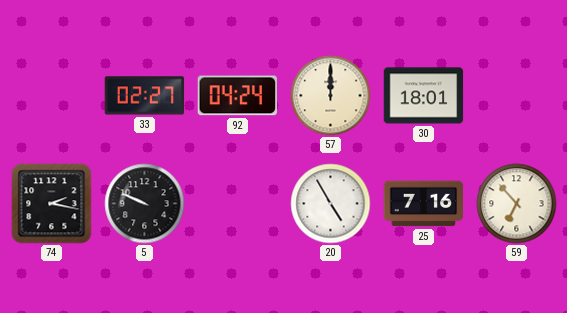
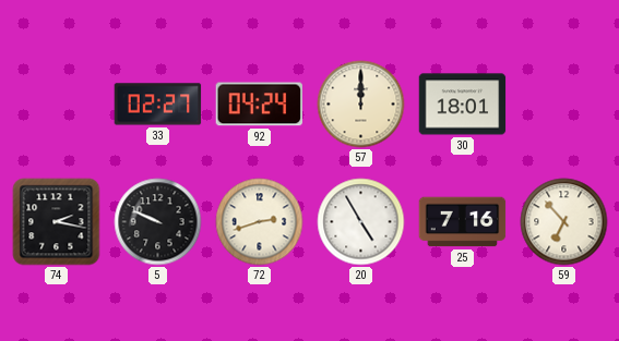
72: none -> 2:42
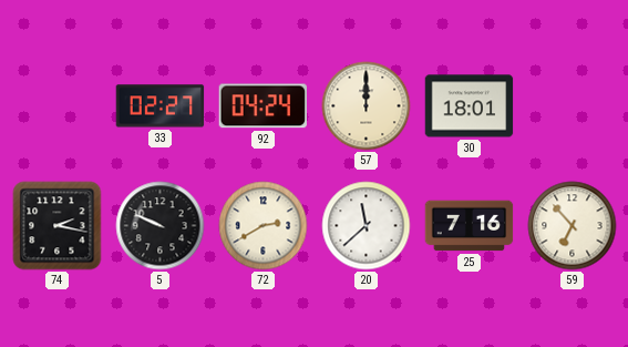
72: 2:42 -> 2:40
20: 4:55 -> 11:38
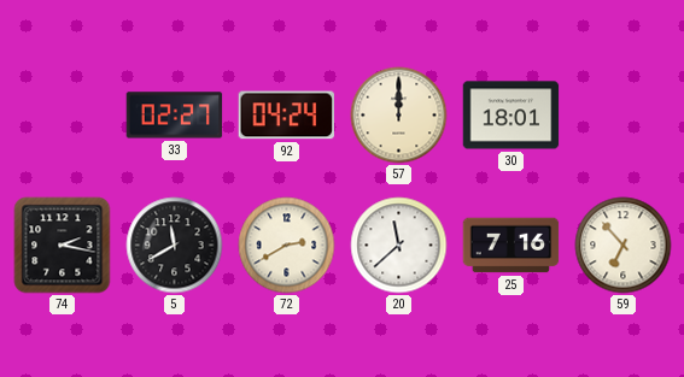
5: 9:49 -> 11:40
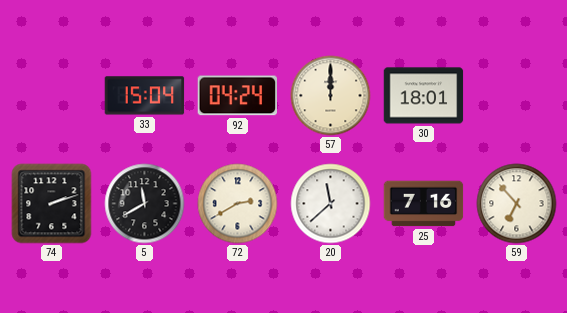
33: 02:27 -> 15:04
74: 2:17 -> 2:12
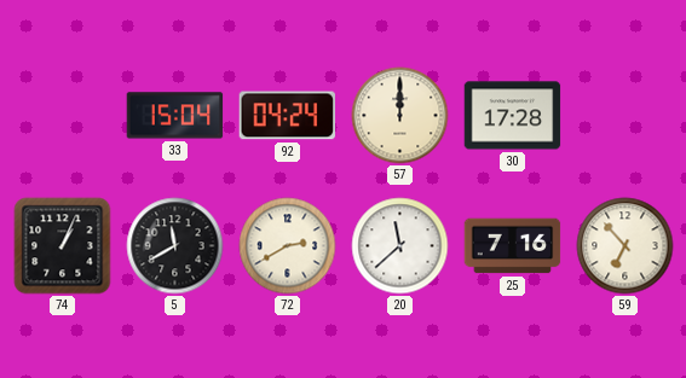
30: 18:01 -> 17:28
74: 2:12 -> 1:04
